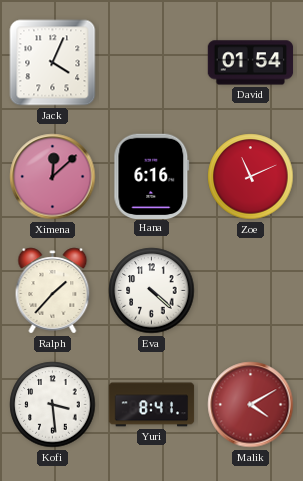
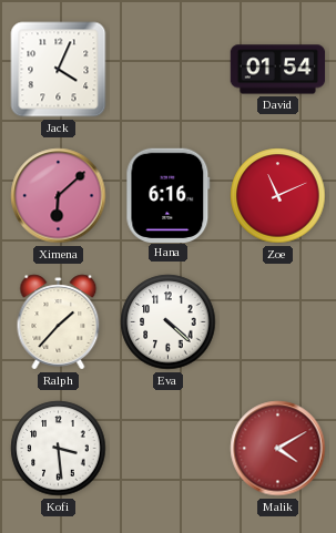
Ximena: 12:08 -> 6:08
Yuri: 8:41 -> none
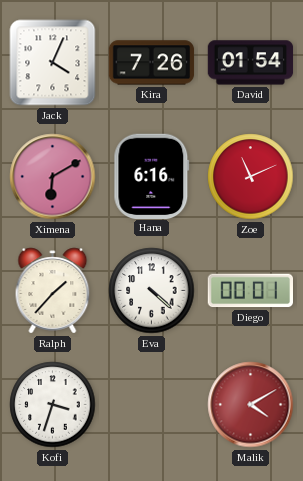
Kira: none -> 7:26
Ximena: 6:08 -> 6:10
Diego: none -> 00:01
Kofi: 3:29 -> 3:33
